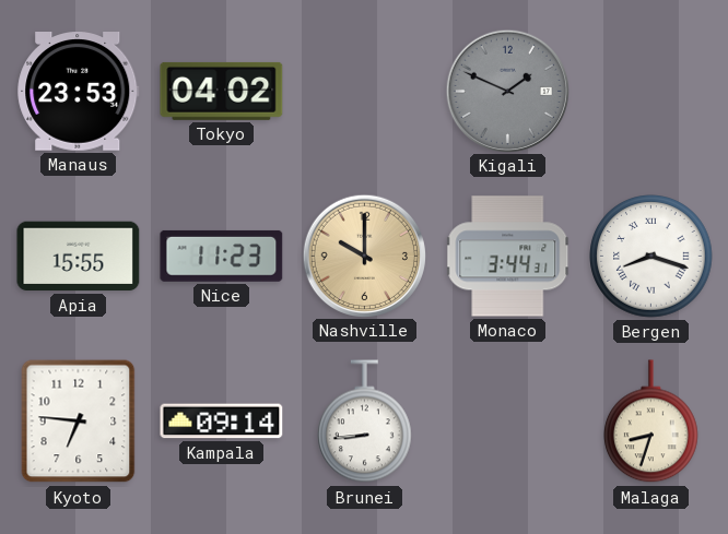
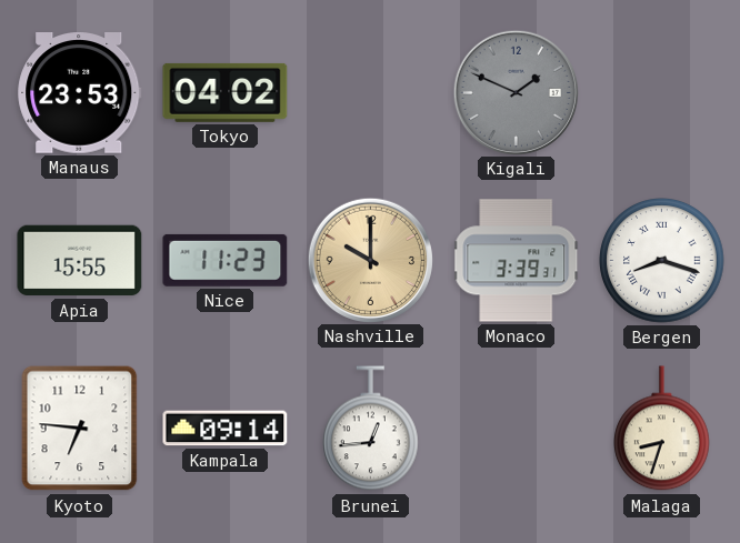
Monaco: 3:44 -> 3:39
Brunei: 8:44 -> 12:44
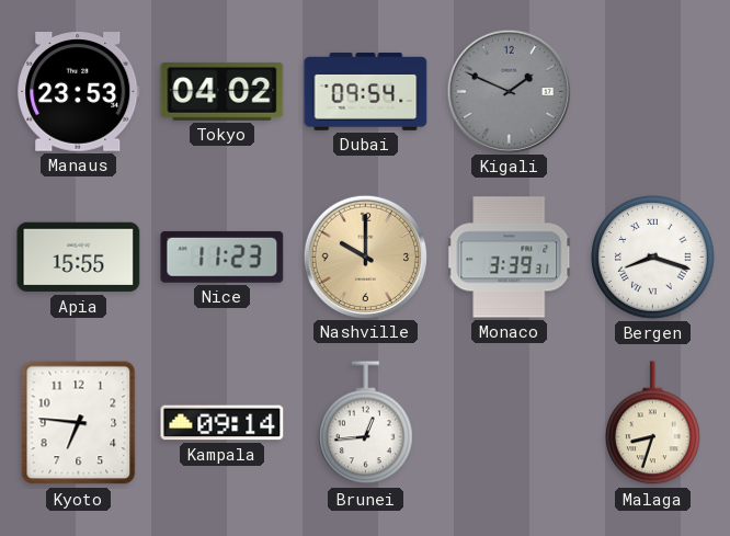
Dubai: none -> 09:54
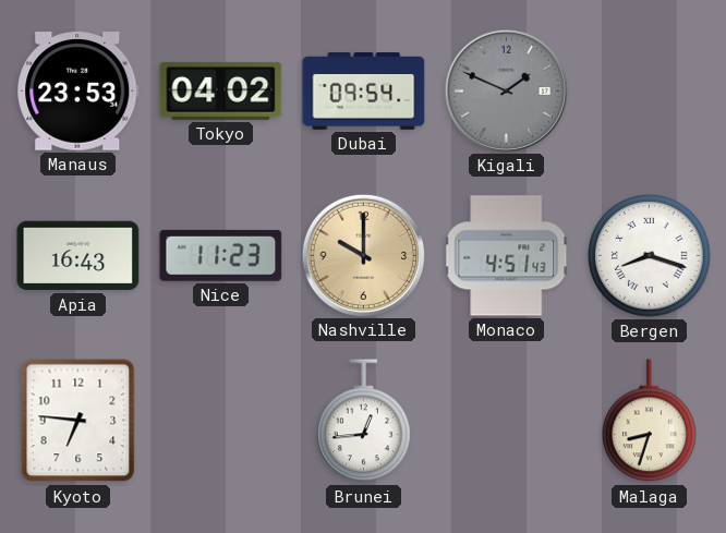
Apia: 15:55 -> 16:43
Monaco: 3:39 -> 4:51
Kampala: 09:14 -> none
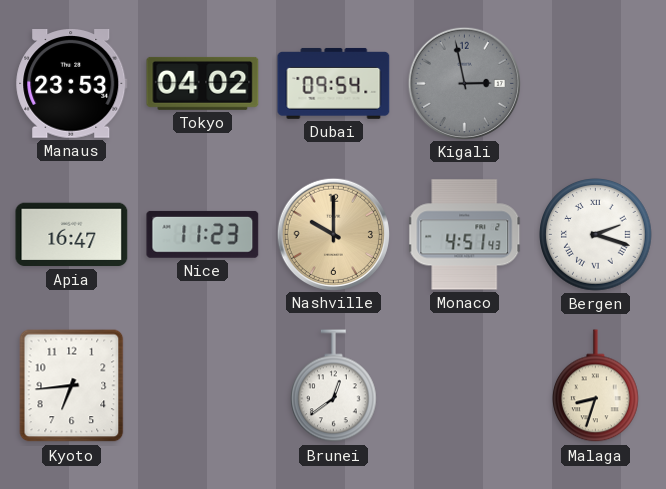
Kigali: 1:49 -> 2:58
Apia: 16:43 -> 16:47
Bergen: 8:18 -> 2:18
Kyoto: 6:46 -> 6:44
Brunei: 12:44 -> 12:39
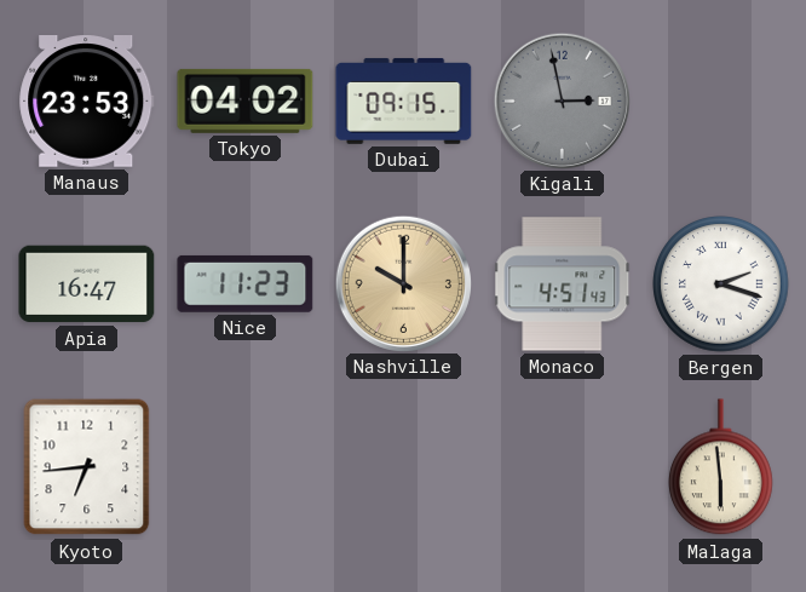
Dubai: 09:54 -> 09:15
Brunei: 12:39 -> none
Malaga: 8:33 -> 5:59
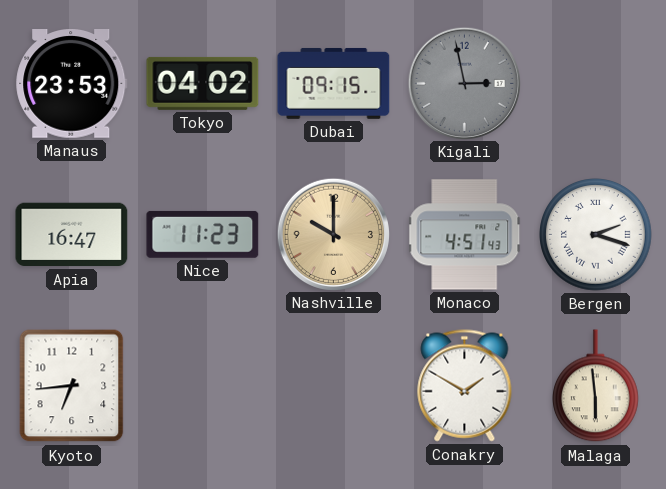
Conakry: none -> 1:50
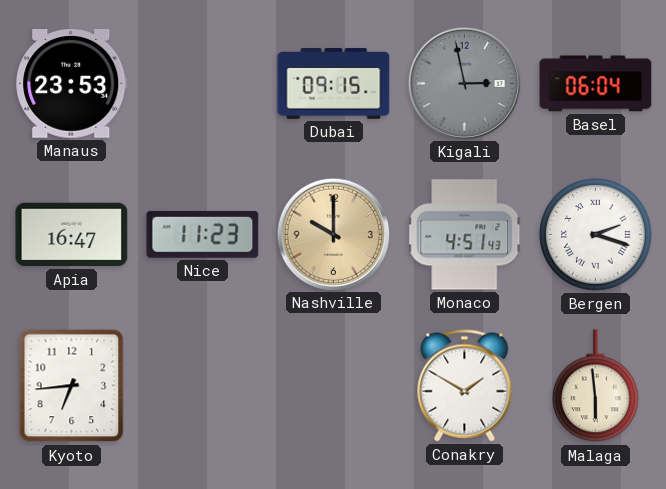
Tokyo: 04:02 -> none
Basel: none -> 06:04
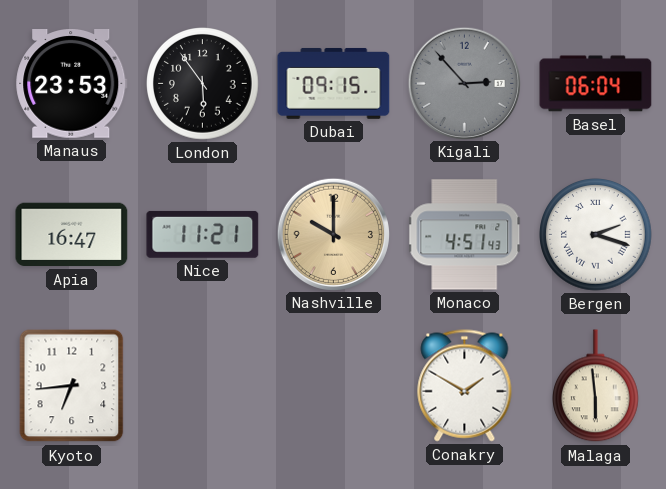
London: none -> 5:54
Kigali: 2:58 -> 2:53
Nice: 11:23 -> 11:21
